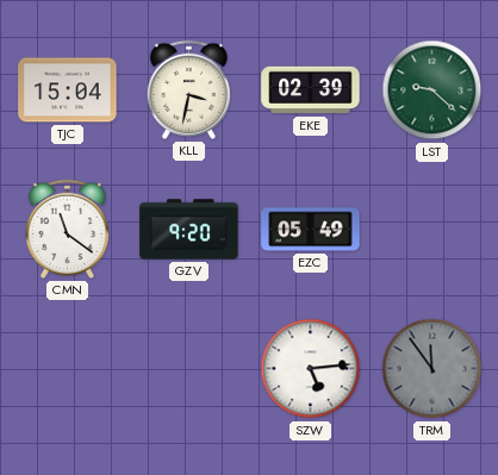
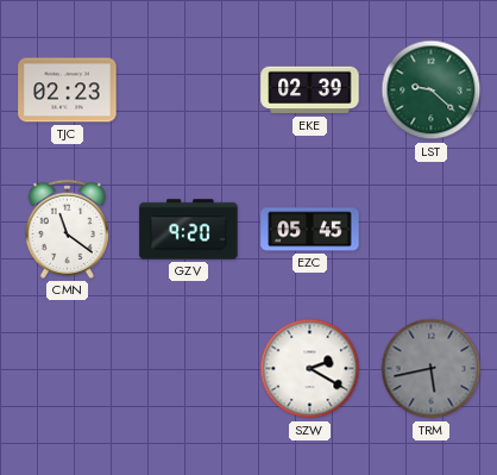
TJC: 15:04 -> 02:23
KLL: 3:32 -> none
EZC: 05:49 -> 05:45
SZW: 5:14 -> 2:20
TRM: 11:54 -> 5:43
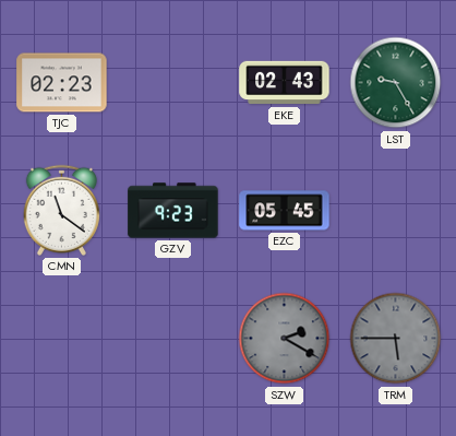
EKE: 02:39 -> 02:43
LST: 9:22 -> 9:25
GZV: 9:20 -> 9:23
SZW dial: white -> grey
TRM: 5:43 -> 5:45
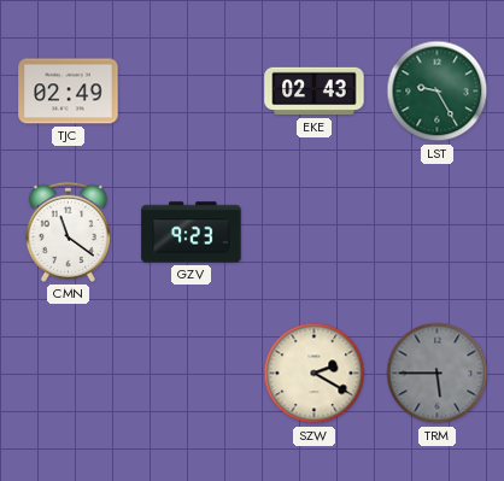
TJC: 02:23 -> 02:49
EZC: 05:45 -> none
SZW dial: grey -> cream
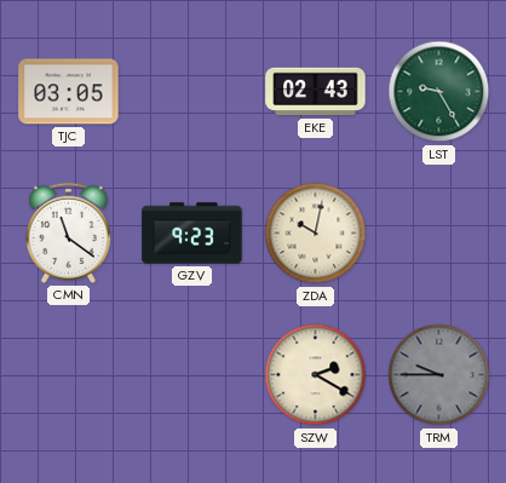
TJC: 02:49 -> 03:05
ZDA: none -> 10:02
TRM: 5:45 -> 9:45
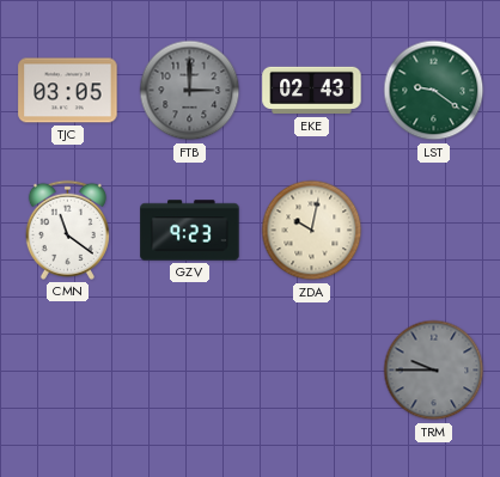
FTB: none -> 3:00
LST: 9:25 -> 9:21
SZW: 2:20 -> none
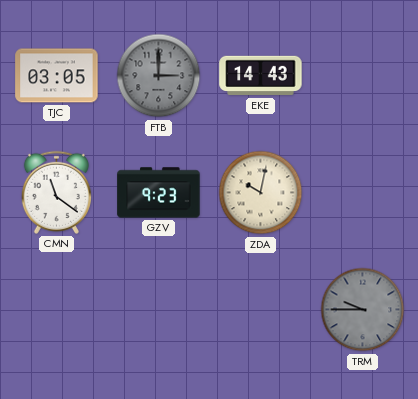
EKE: 02:43 -> 14:43
LST: 9:21 -> none
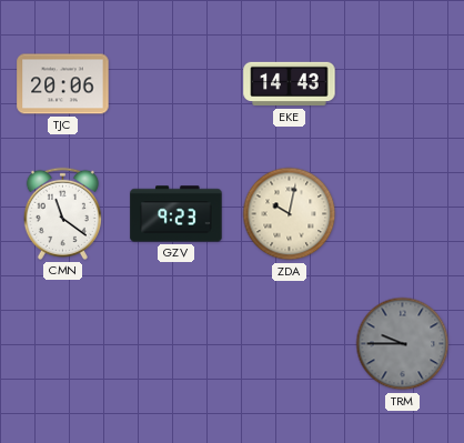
TJC: 03:05 -> 20:06
FTB: 3:00 -> none
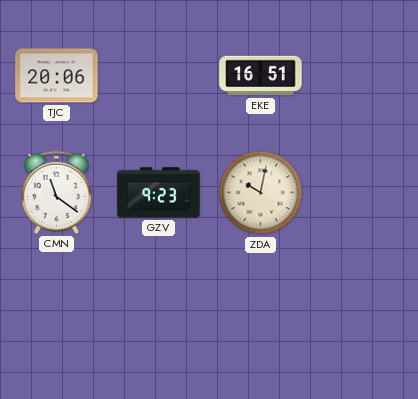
EKE: 14:43 -> 16:51
TRM: 9:45 -> none
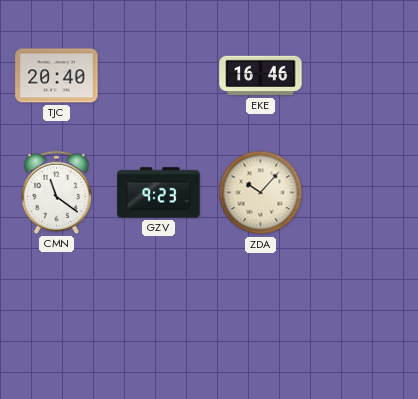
TJC: 20:06 -> 20:40
EKE: 16:51 -> 16:46
ZDA: 10:02 -> 10:07
